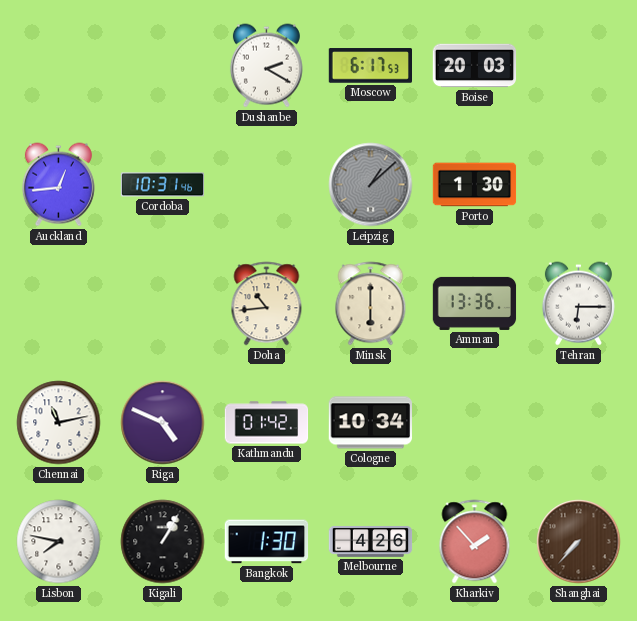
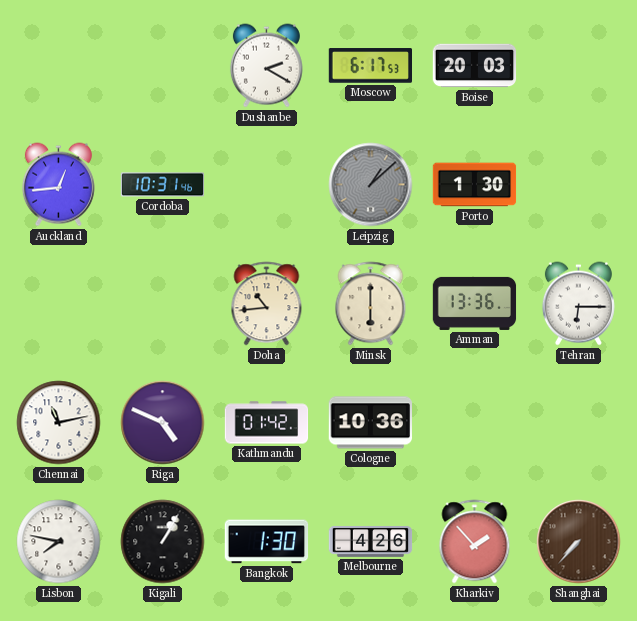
Cologne: 10:34 -> 10:36
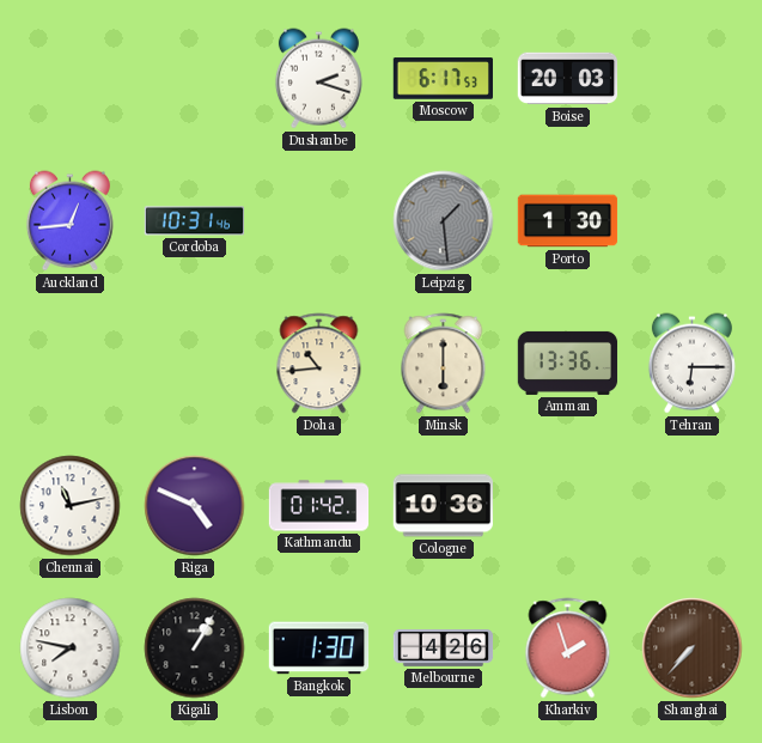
Dushanbe: 2:20 -> 2:18
Leipzig: 1:08 -> 1:29
Kharkiv: 1:53 -> 1:57
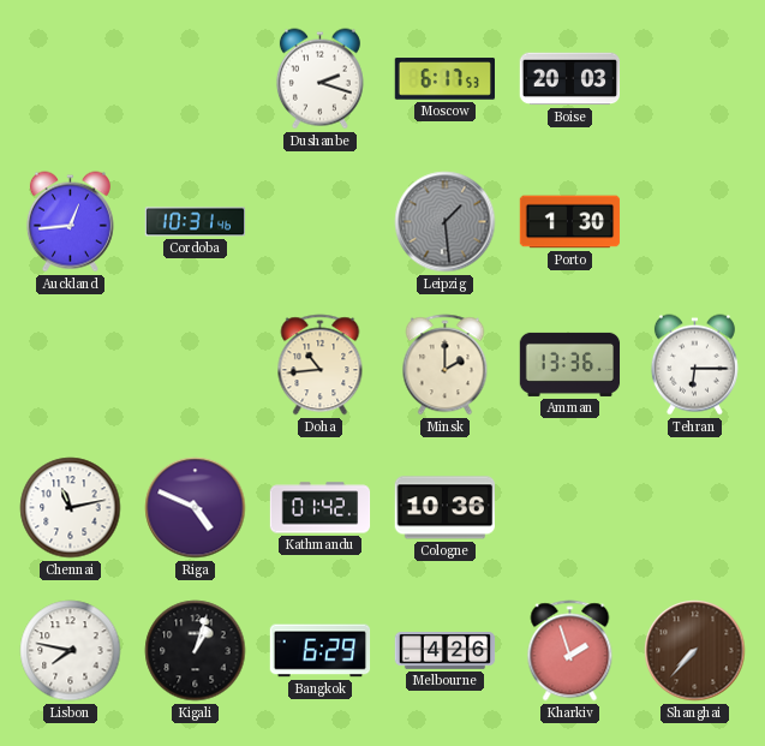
Minsk: 6:00 -> 2:00
Kigali: 1:05 -> 1:03
Bangkok: 1:30 -> 6:29
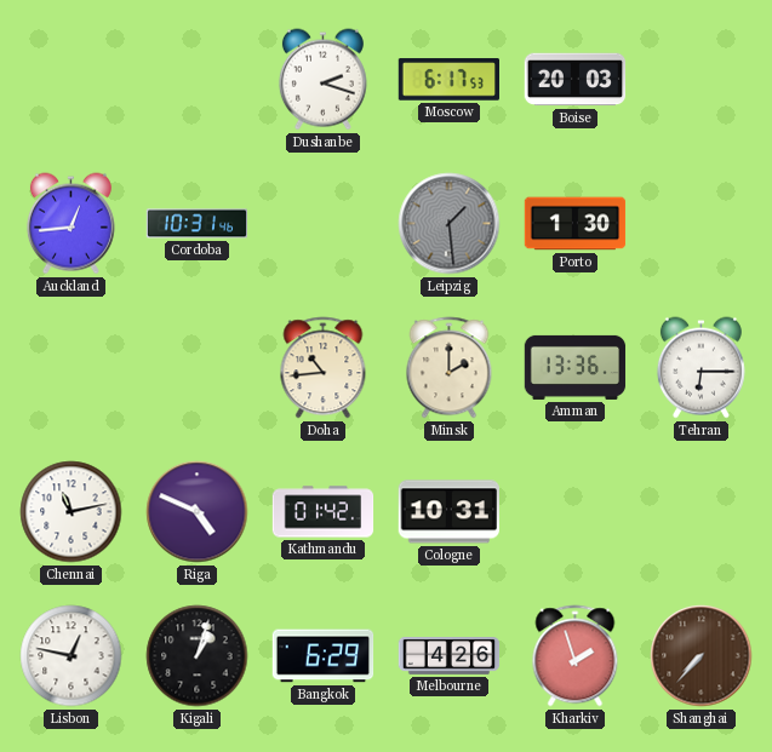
Cologne: 10:36 -> 10:31
Lisbon: 7:47 -> 12:47
